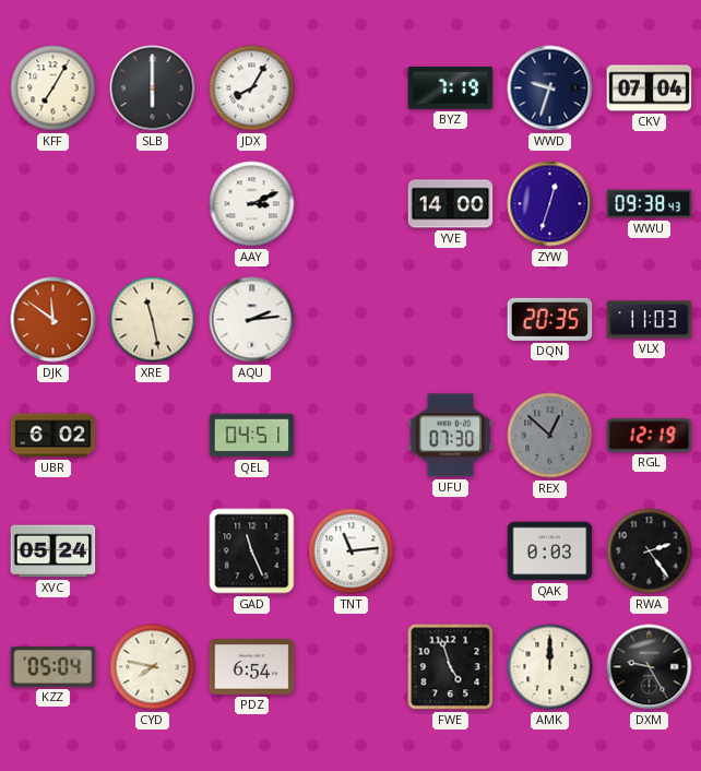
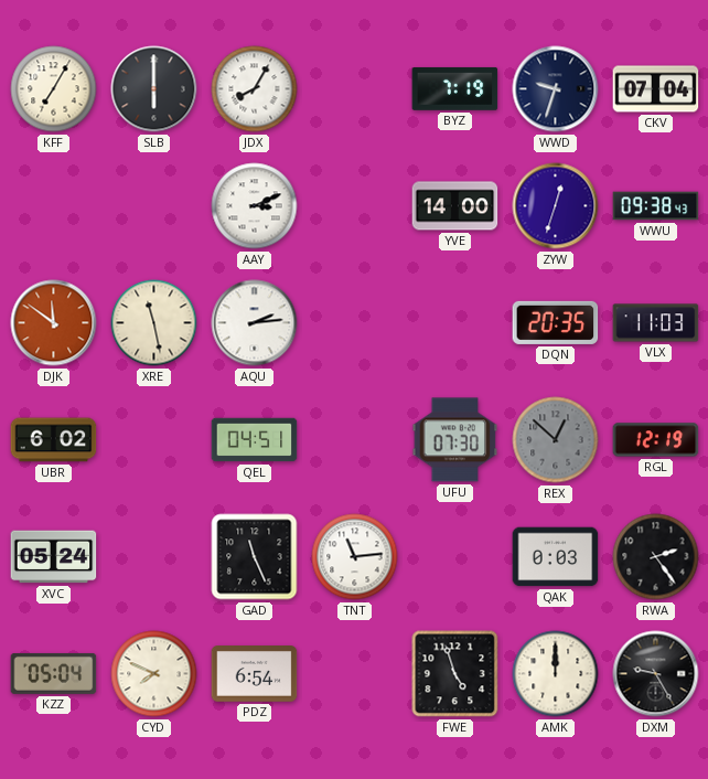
CYD: 7:47 -> 7:49
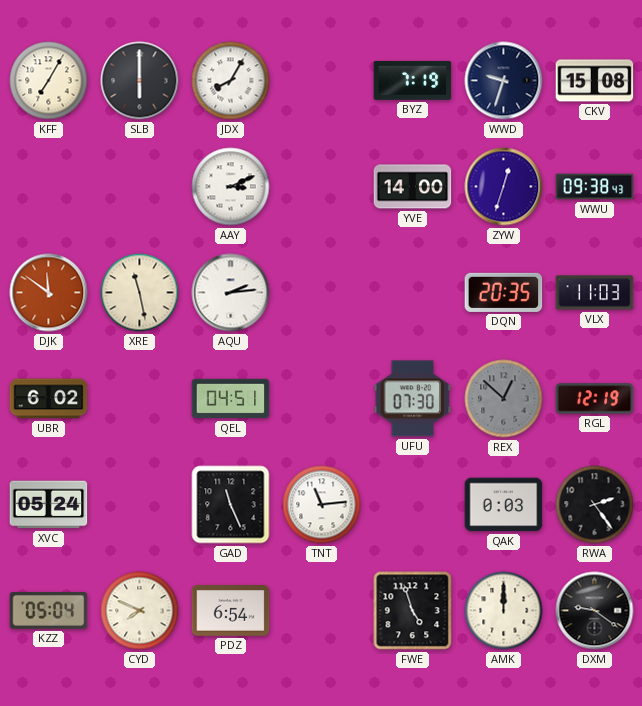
CKV: 07:04 -> 15:08
DXM: 9:25 -> 9:21
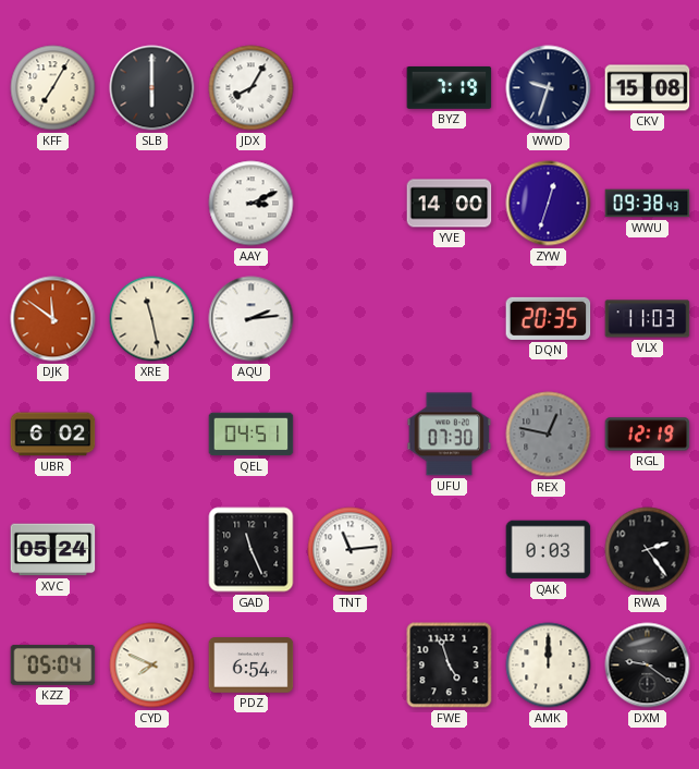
REX: 12:52 -> 12:47
